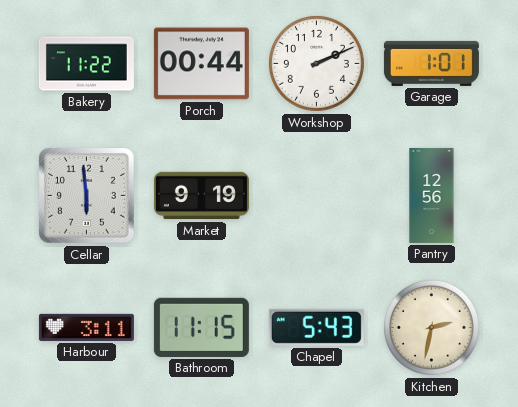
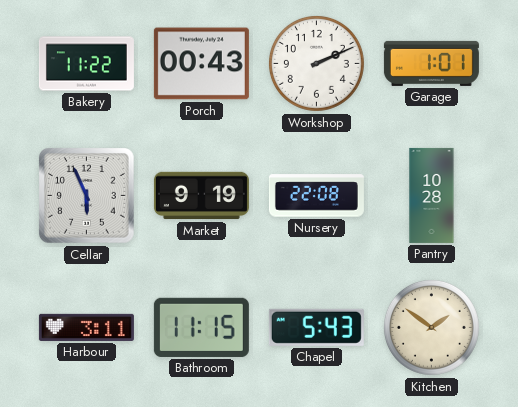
Porch: 00:44 -> 00:43
Cellar: 5:59 -> 5:56
Nursery: none -> 22:08
Pantry: 12:56 -> 10:28
Kitchen: 2:32 -> 1:51
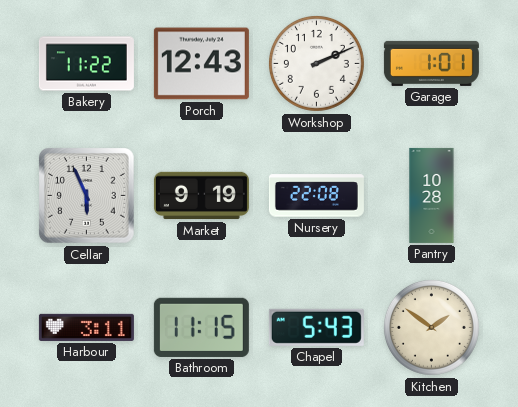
Porch: 00:43 -> 12:43
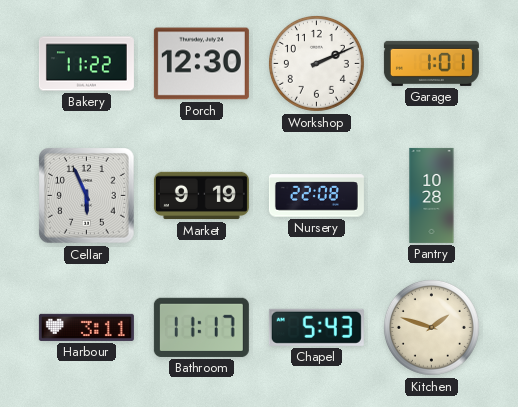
Porch: 12:43 -> 12:30
Bathroom: 11:15 -> 11:17
Kitchen: 1:51 -> 1:48
